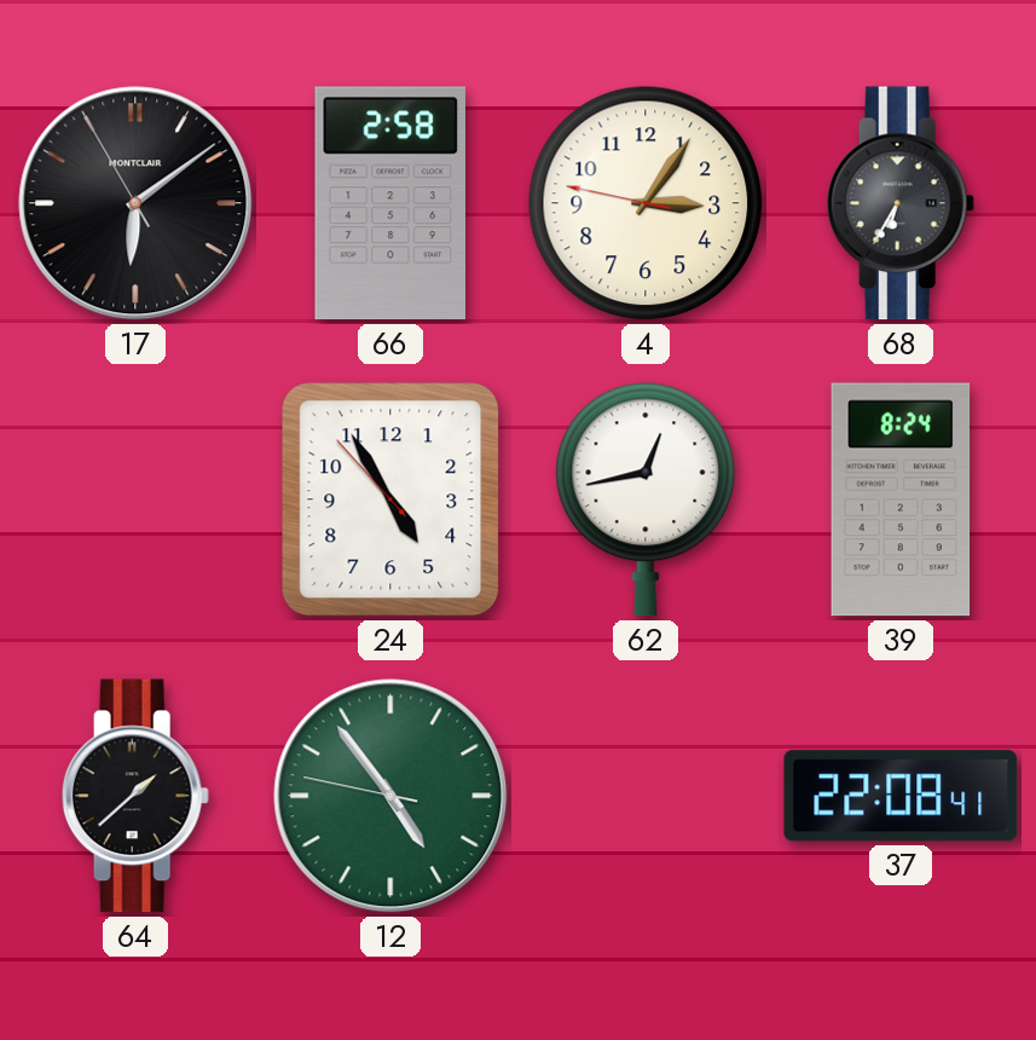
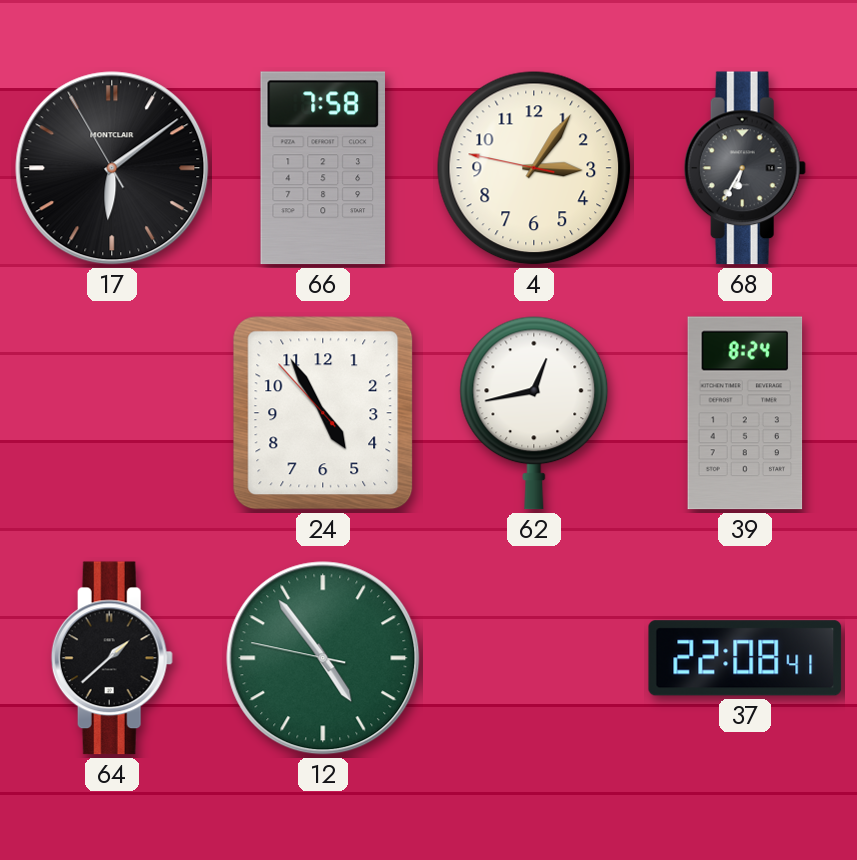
66: 2:58 -> 7:58
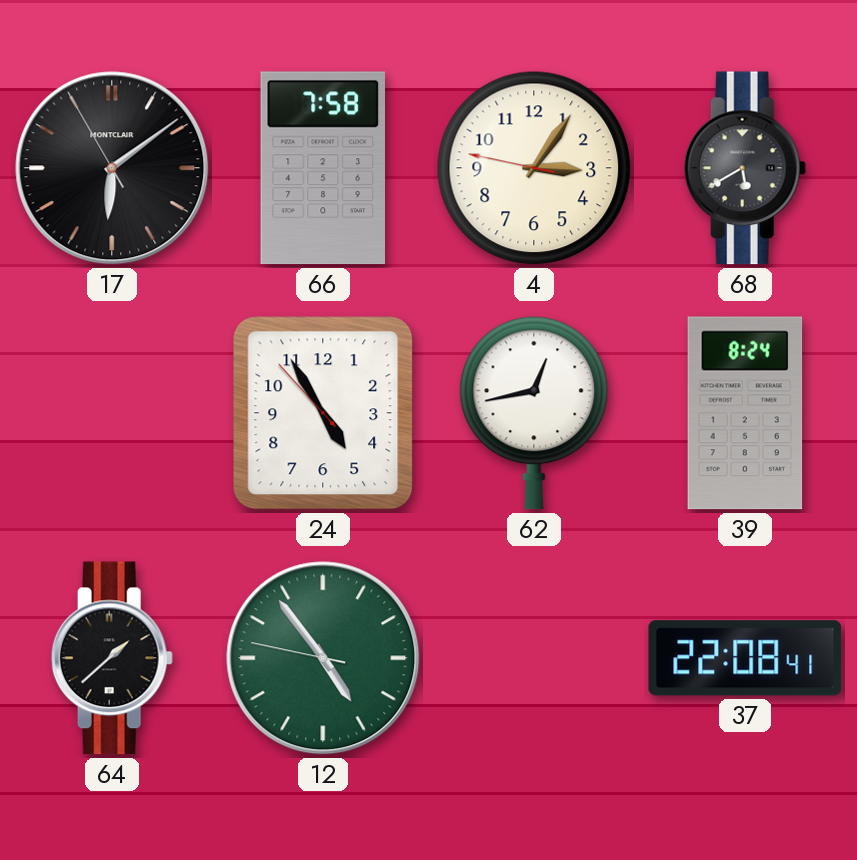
68: 6:35 -> 5:40
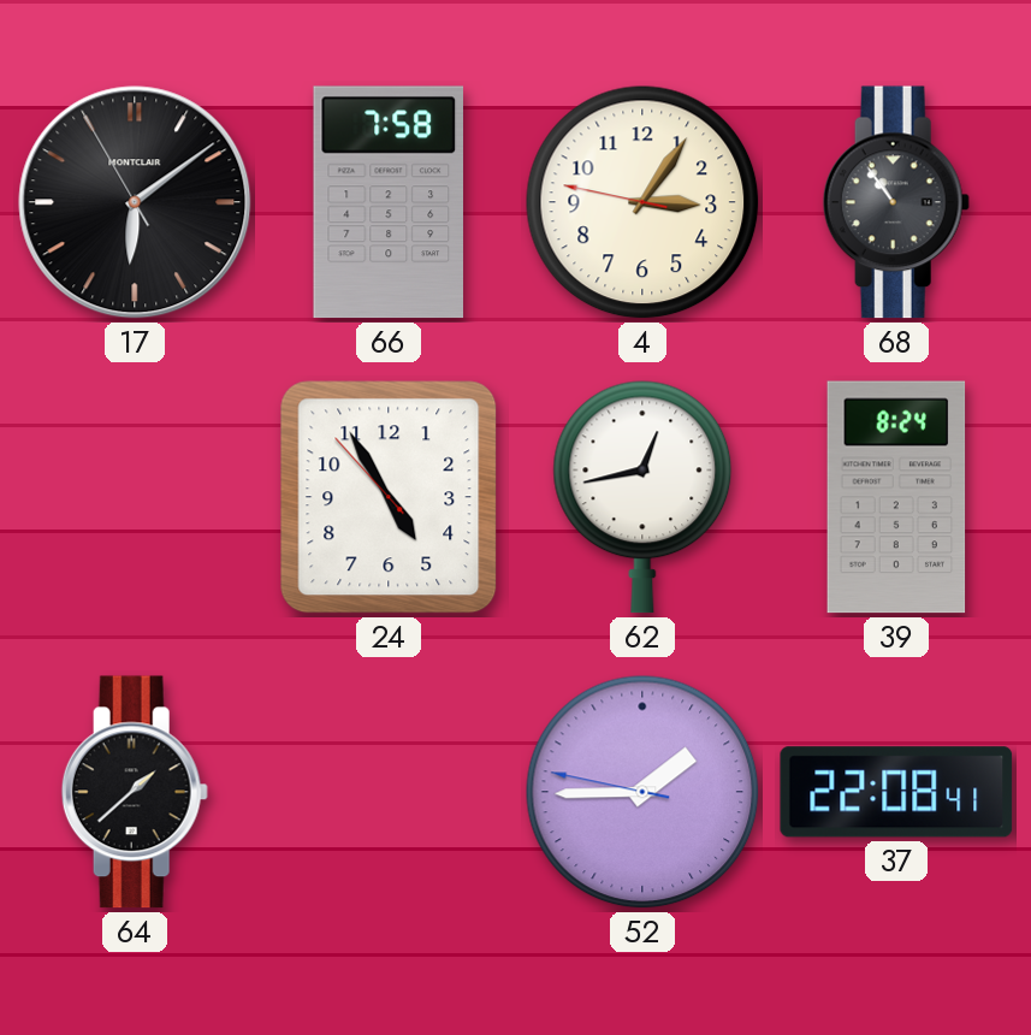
68: 5:40 -> 10:54
12: 4:53 -> none
52: none -> 1:44
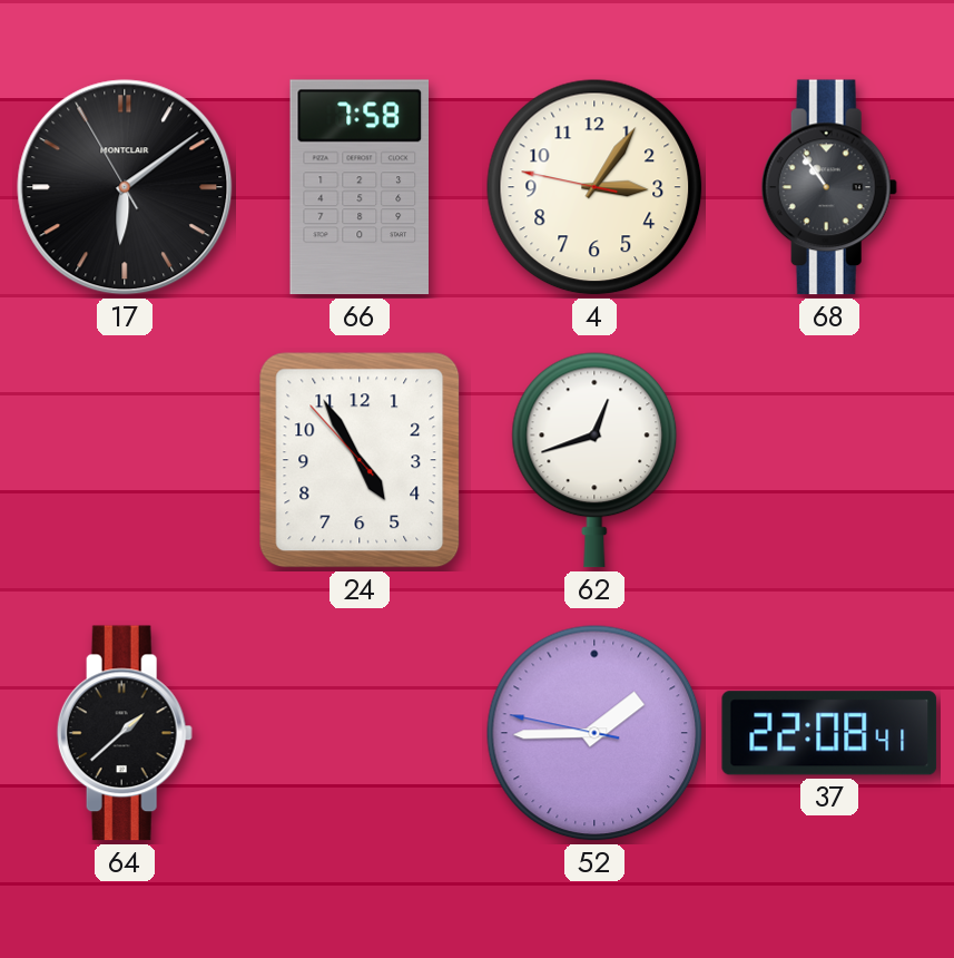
62: 12:43 -> 12:42
39: 8:24 -> none
